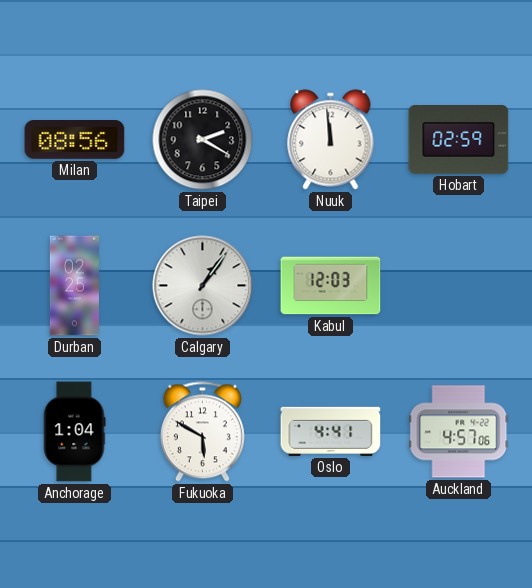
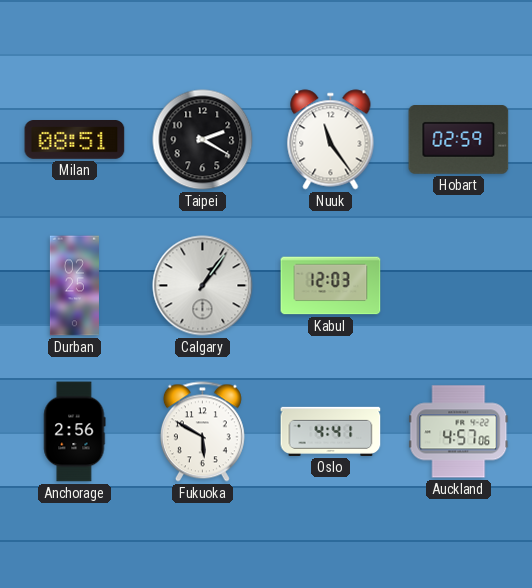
Milan: 08:56 -> 08:51
Nuuk: 11:59 -> 11:24
Anchorage: 1:04 -> 2:56
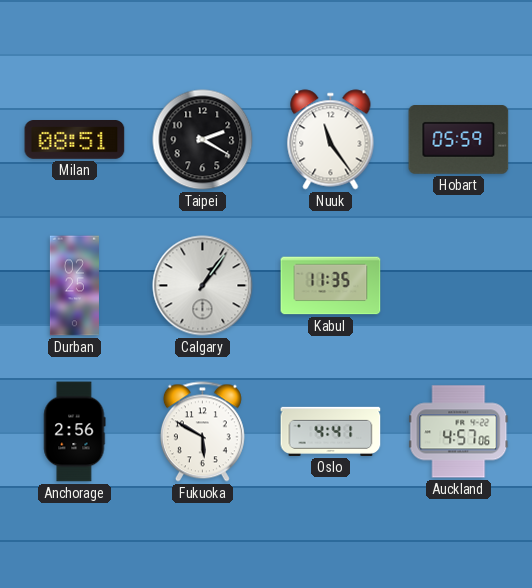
Hobart: 02:59 -> 05:59
Kabul: 12:03 -> 11:35
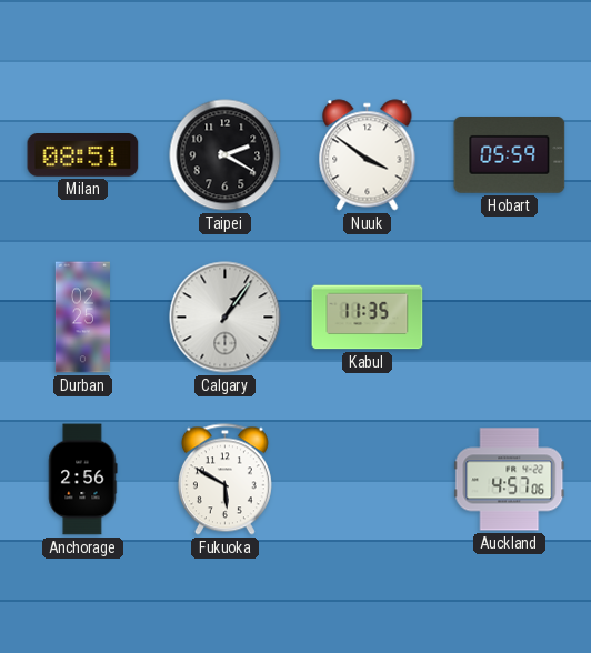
Nuuk: 11:24 -> 3:51
Oslo: 4:41 -> none
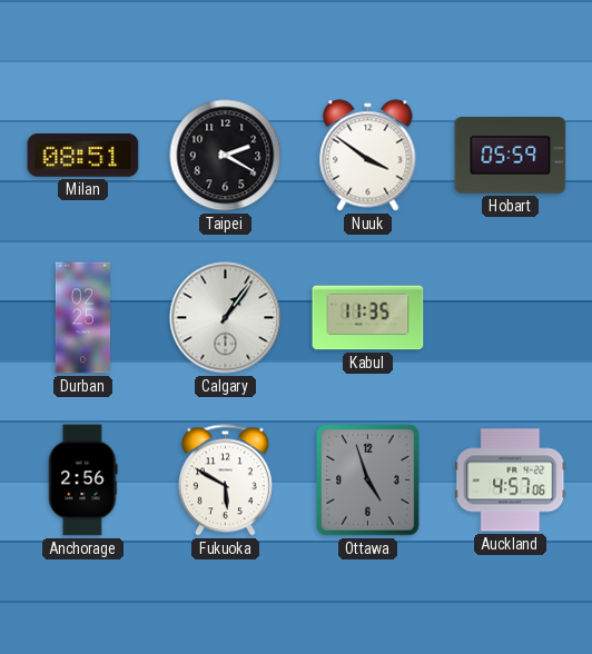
Ottawa: none -> 4:57
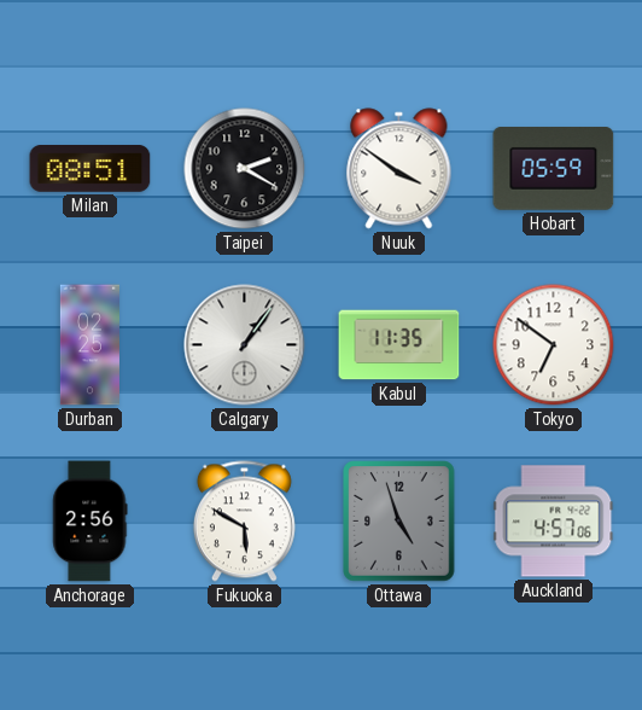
Tokyo: none -> 6:51
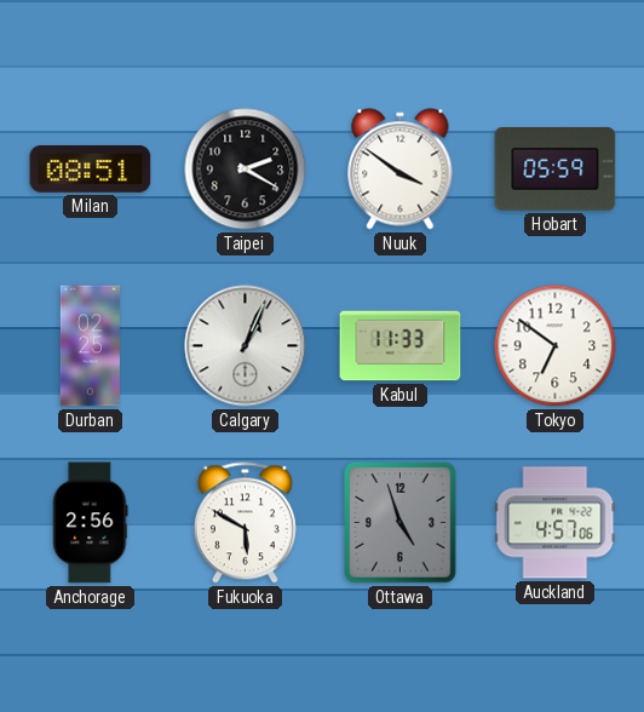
Calgary: 1:06 -> 1:04
Kabul: 11:35 -> 11:33
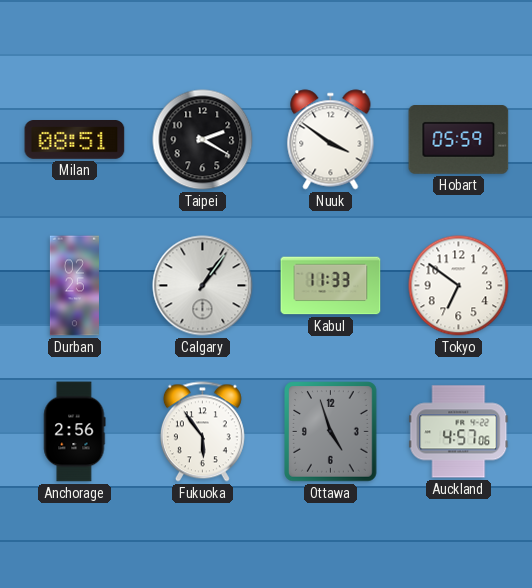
Calgary: 1:04 -> 1:06
Fukuoka: 5:50 -> 5:54
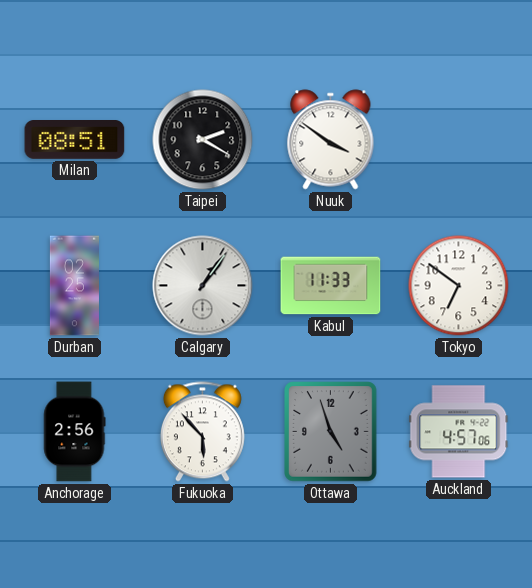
Hobart: 05:59 -> none
Fukuoka: 5:54 -> 5:53
